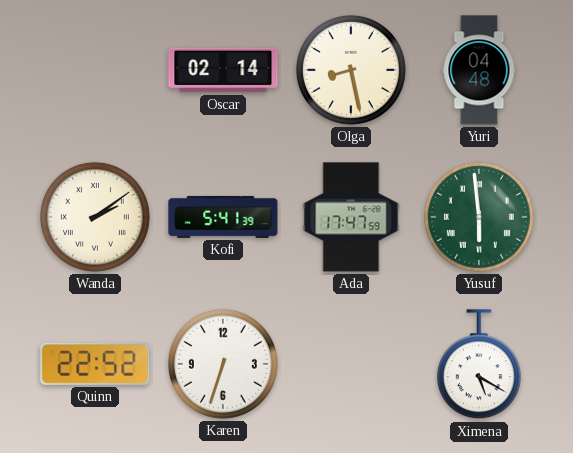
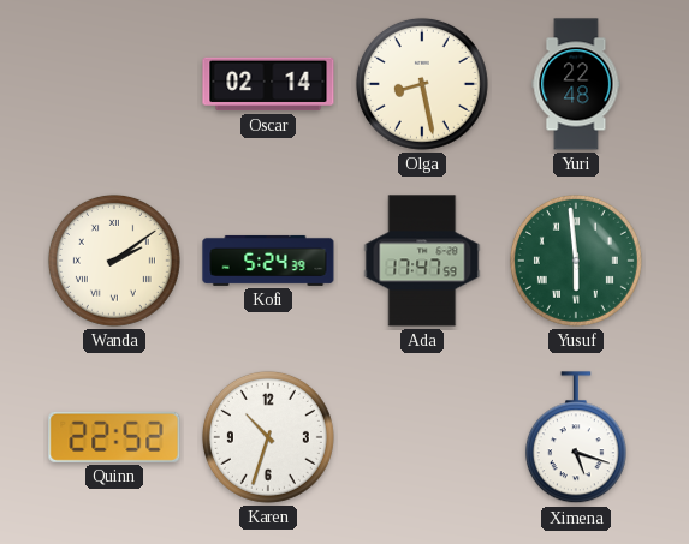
Yuri: 04:48 -> 22:48
Kofi: 5:41 -> 5:24
Karen: 6:33 -> 10:33
Ximena: 5:20 -> 5:18
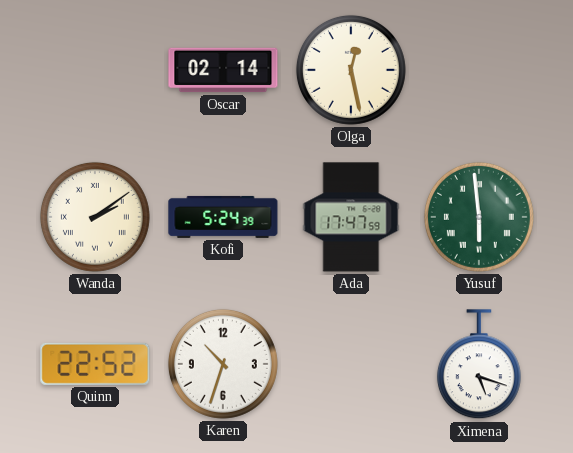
Olga: 8:28 -> 12:28
Yuri: 22:48 -> none
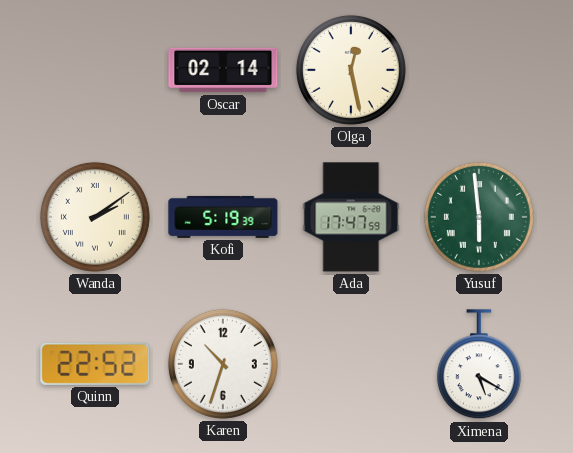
Kofi: 5:24 -> 5:19
Ximena: 5:18 -> 5:20
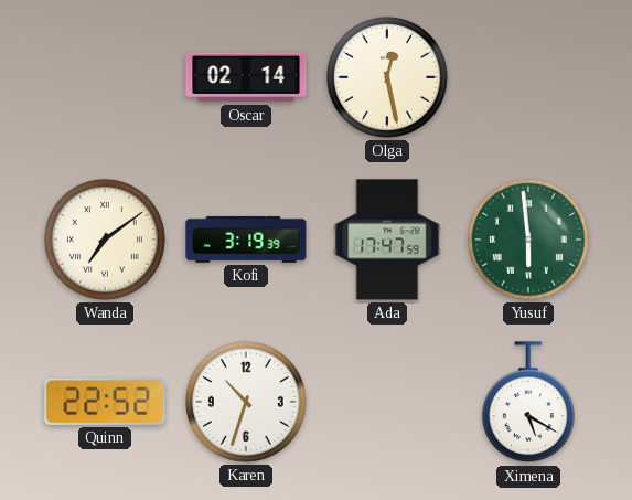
Wanda: 2:09 -> 7:09
Kofi: 5:19 -> 3:19
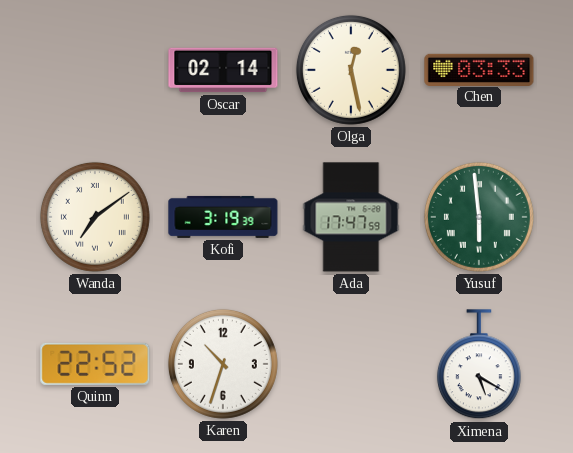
Chen: none -> 03:33
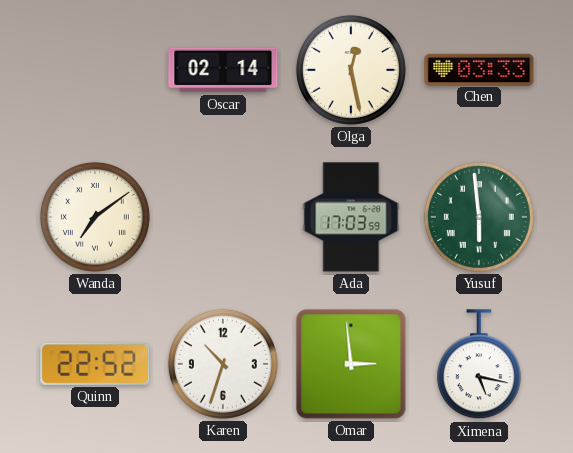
Kofi: 3:19 -> none
Ada: 17:47 -> 17:03
Omar: none -> 2:59
Ximena: 5:20 -> 5:17
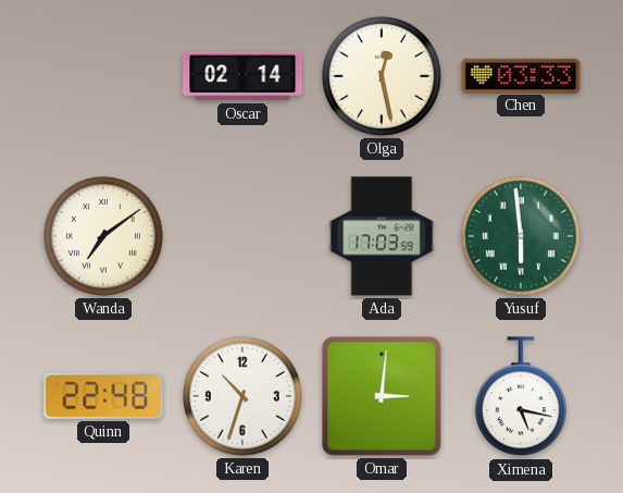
Quinn: 22:52 -> 22:48
Omar: 2:59 -> 3:01
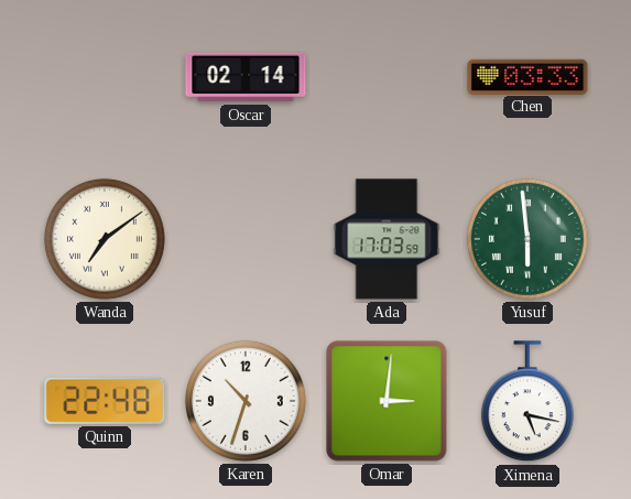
Olga: 12:28 -> none
